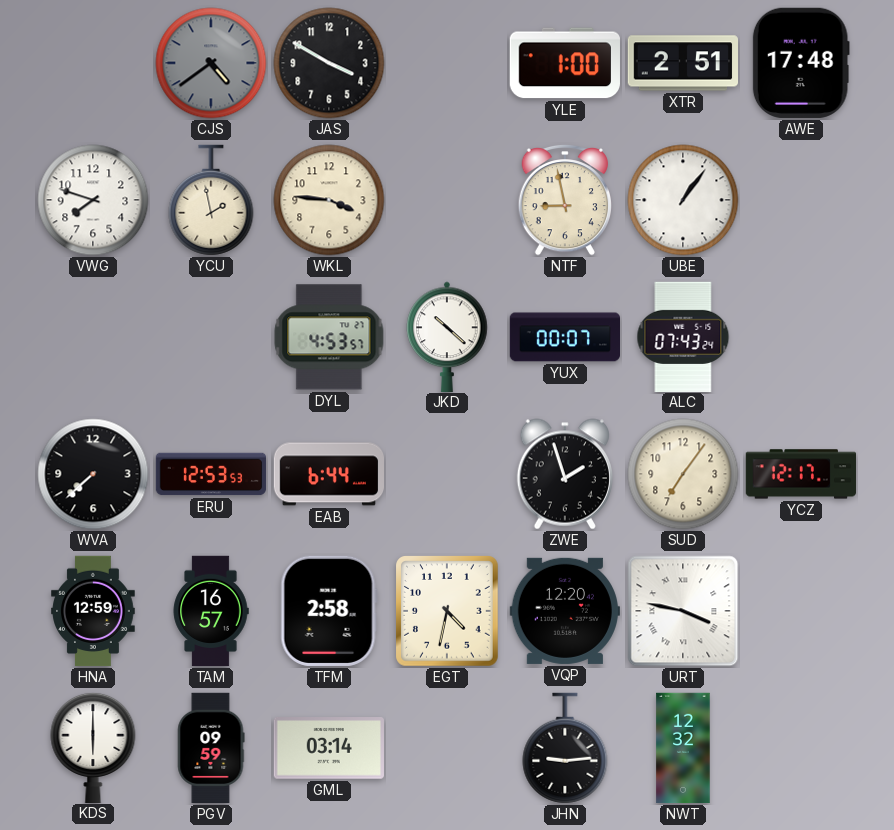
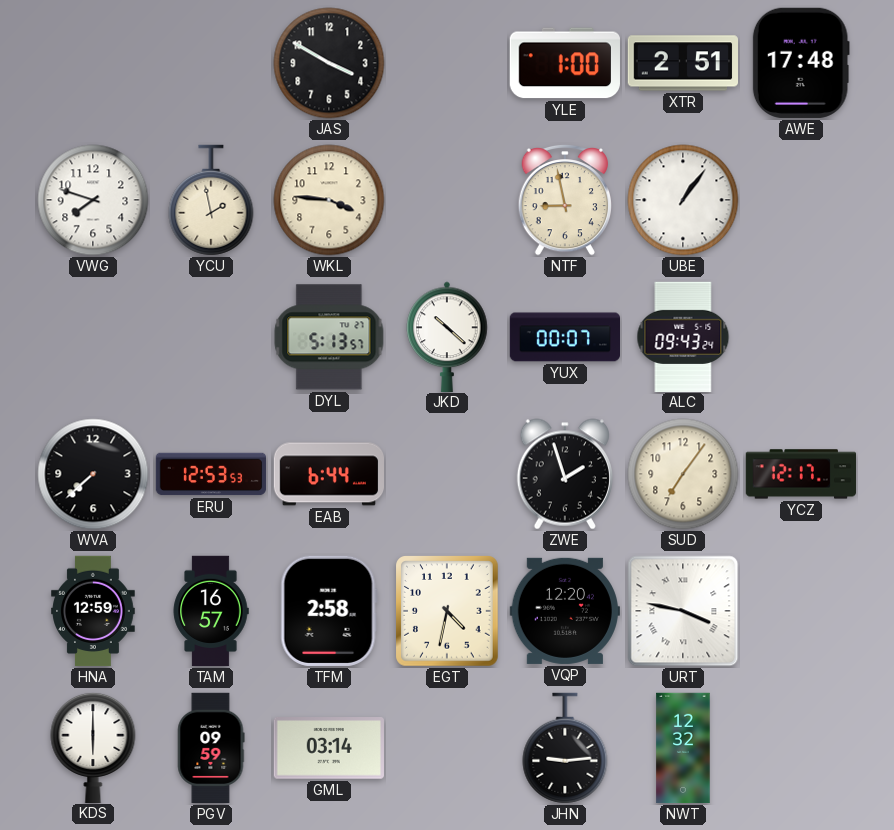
CJS: 4:39 -> none
DYL: 4:53 -> 5:13
ALC: 07:43 -> 09:43
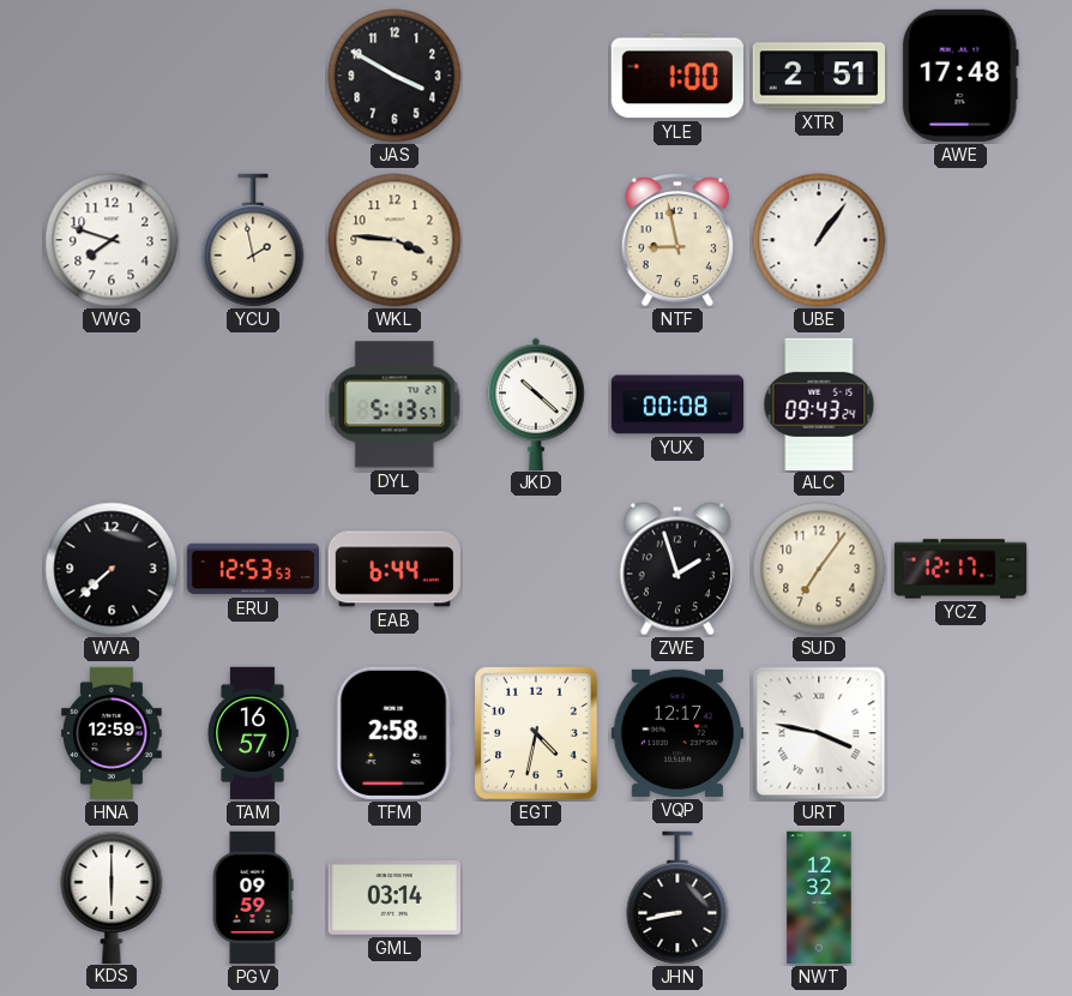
YUX: 00:07 -> 00:08
VQP: 12:20 -> 12:17
JHN: 9:14 -> 8:43
